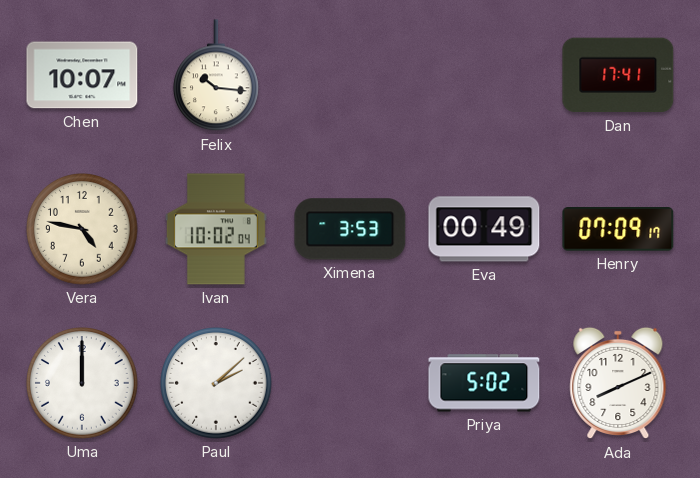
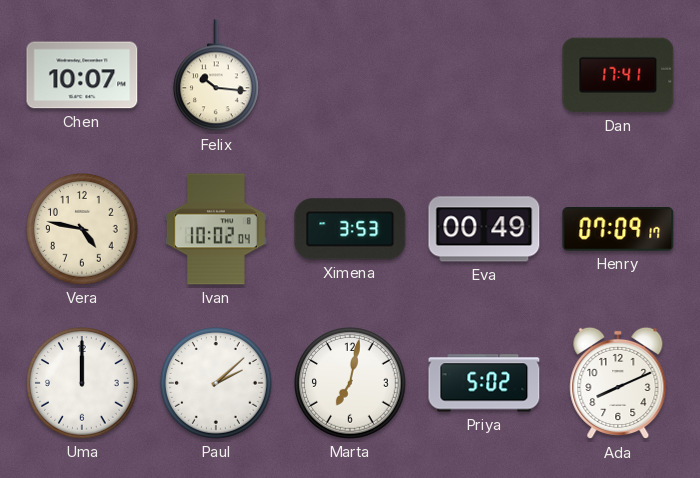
Marta: none -> 7:02
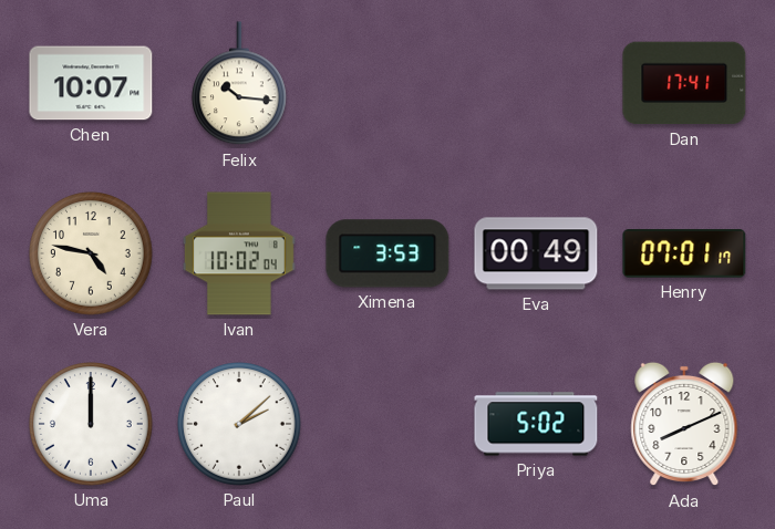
Henry: 07:09 -> 07:01
Marta: 7:02 -> none
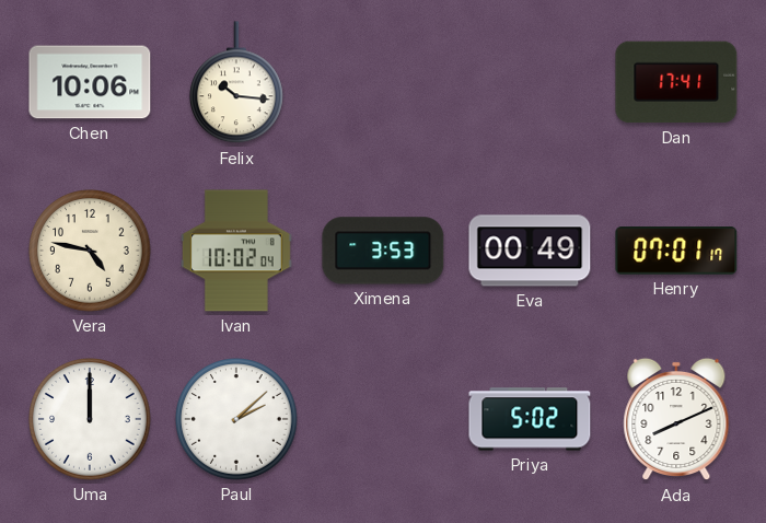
Chen: 10:07 -> 10:06
